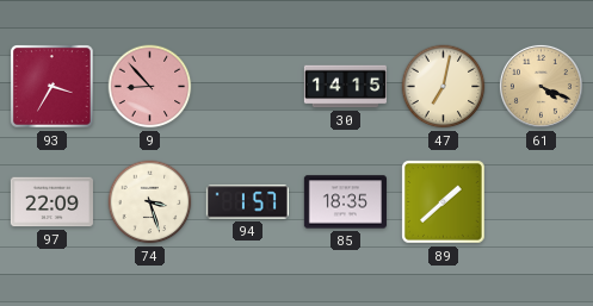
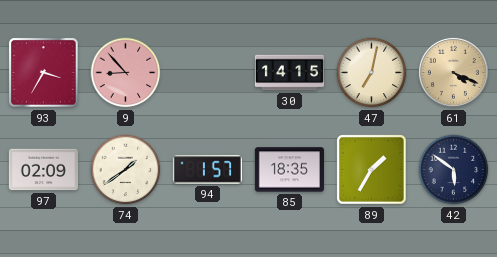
97: 22:09 -> 02:09
74: 3:27 -> 1:39
89: 1:38 -> 1:35
42: none -> 5:51
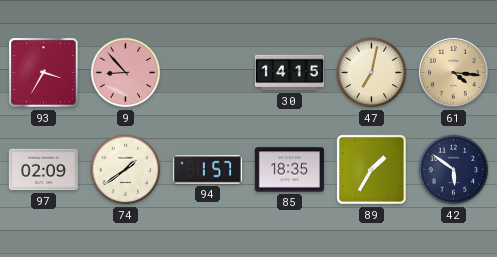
61: 4:19 -> 4:16
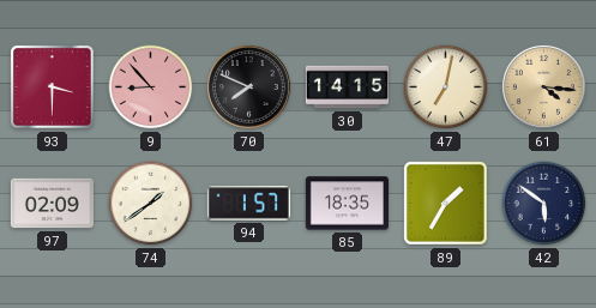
93: 3:35 -> 3:30
70: none -> 7:49
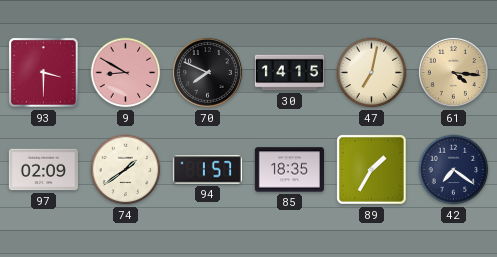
9: 8:53 -> 8:50
42: 5:51 -> 7:21
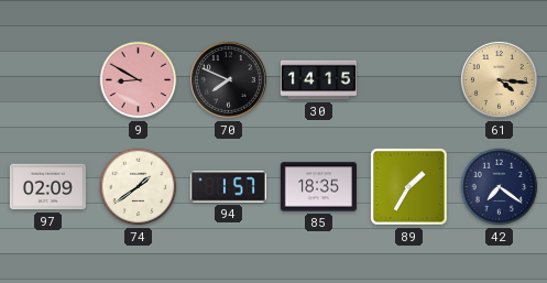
93: 3:30 -> none
47: 7:02 -> none
